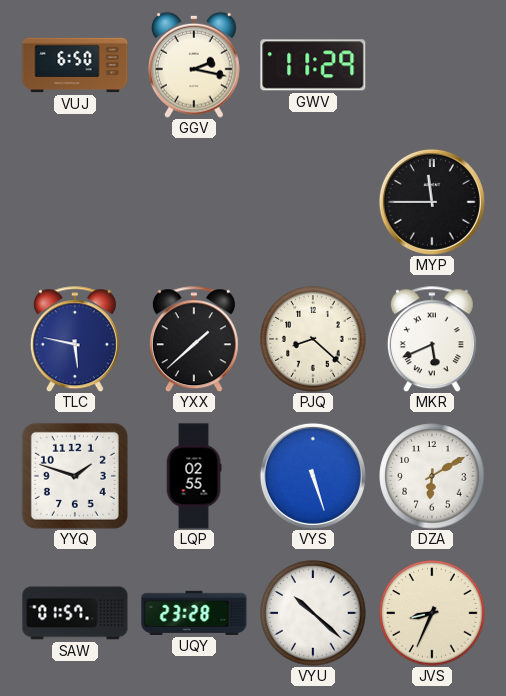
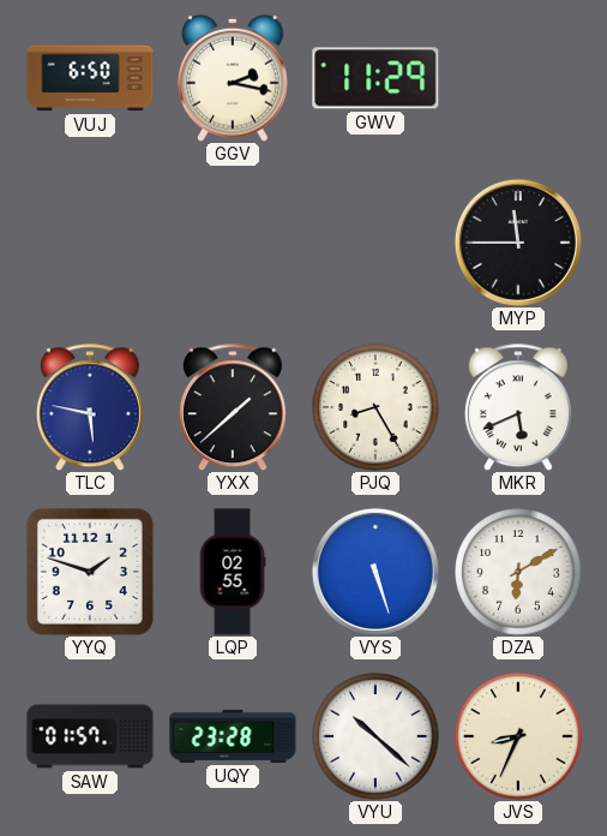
PJQ: 8:22 -> 8:25
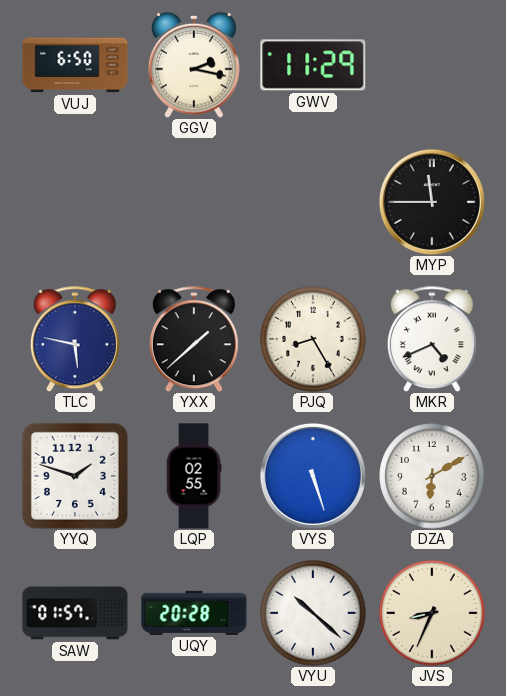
MKR: 5:41 -> 4:41
UQY: 23:28 -> 20:28
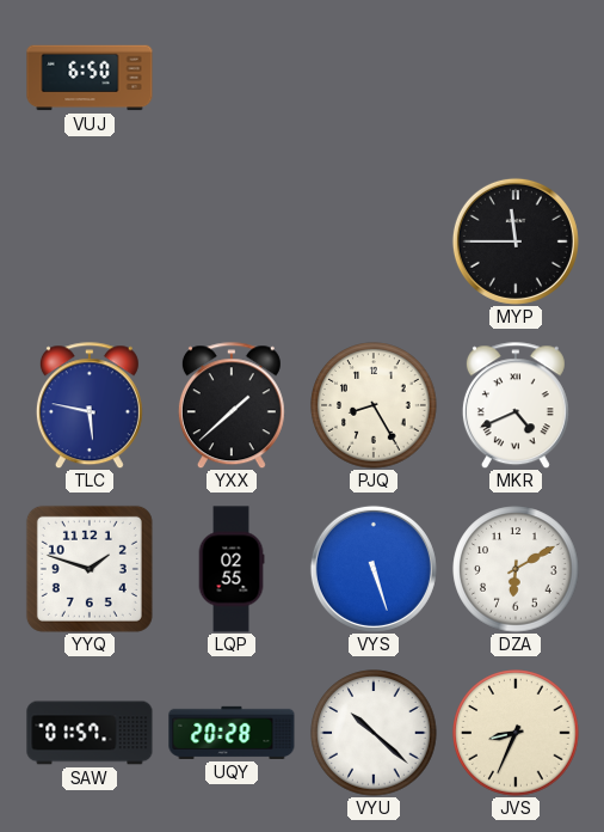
GGV: 2:17 -> none
GWV: 11:29 -> none
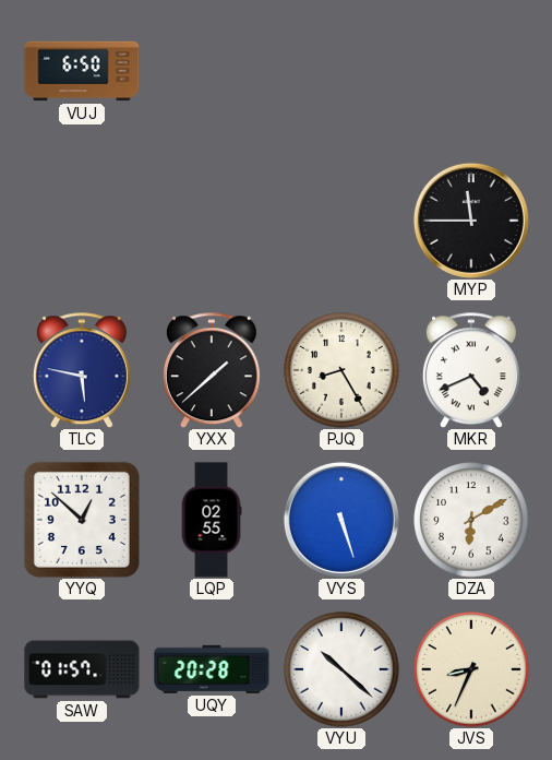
YYQ: 1:48 -> 12:52
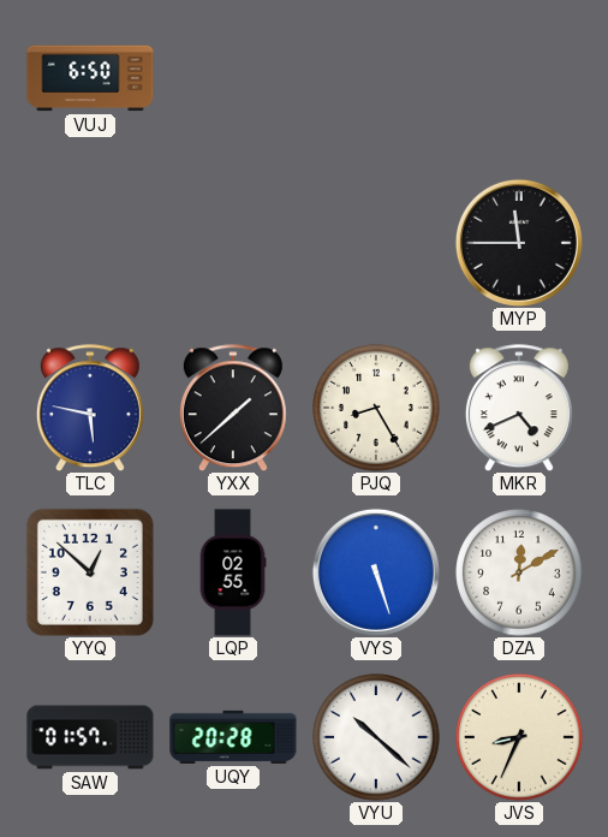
DZA: 6:10 -> 12:10
